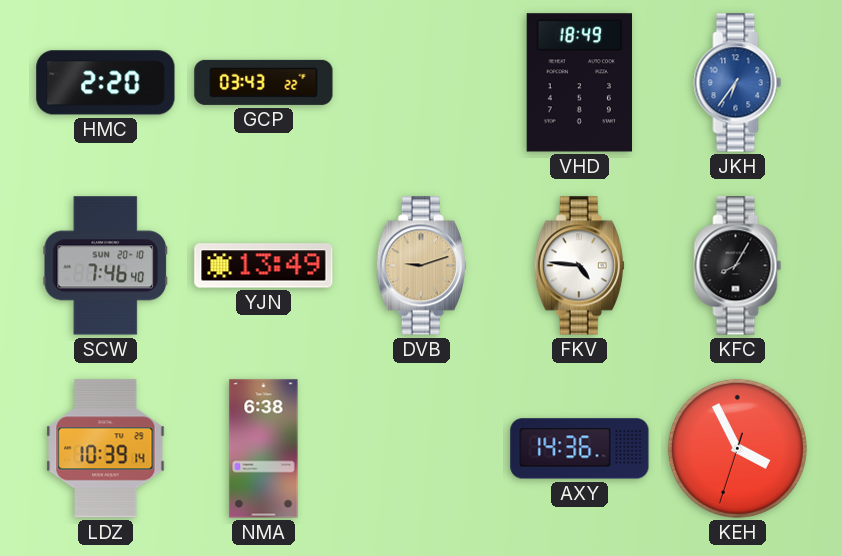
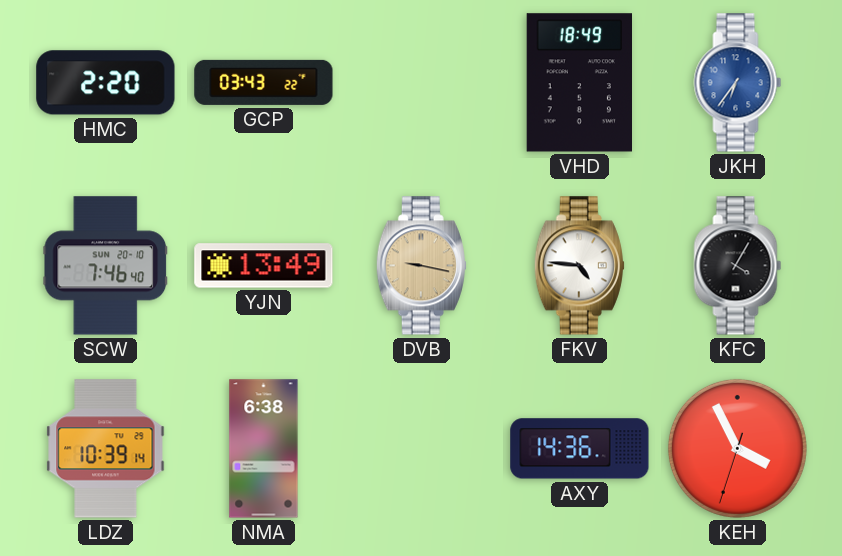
DVB: 9:12 -> 9:17
KFC: 8:05 -> 4:05
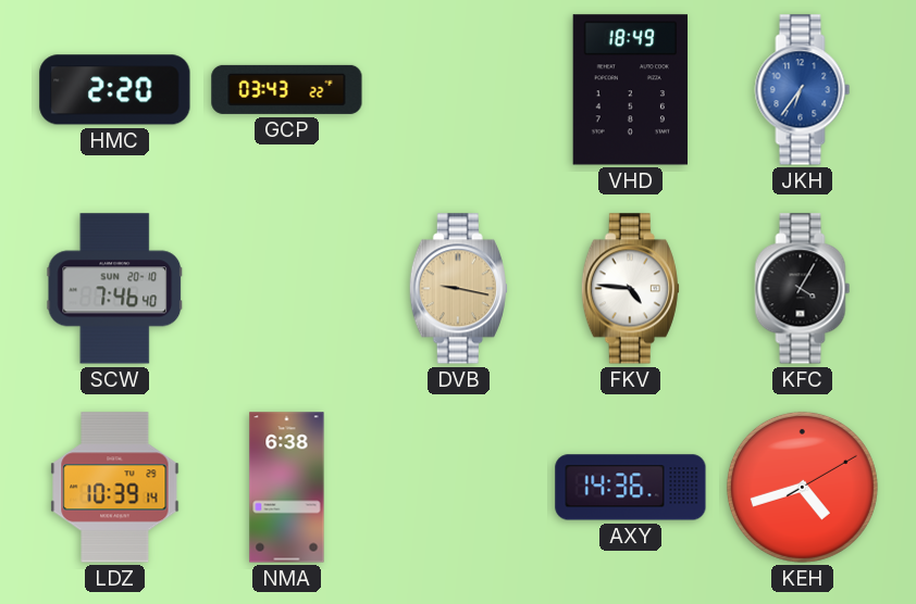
YJN: 13:49 -> none
KEH: 3:55 -> 4:42
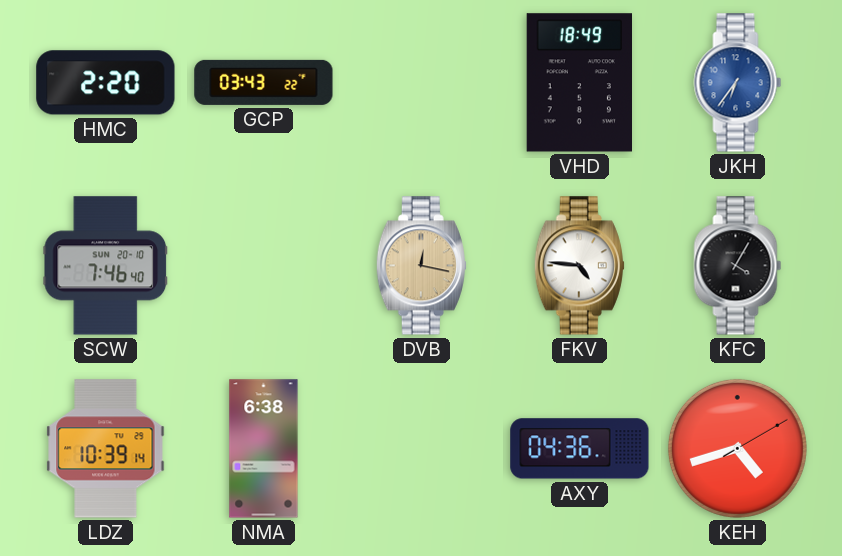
DVB: 9:17 -> 12:17
AXY: 14:36 -> 04:36
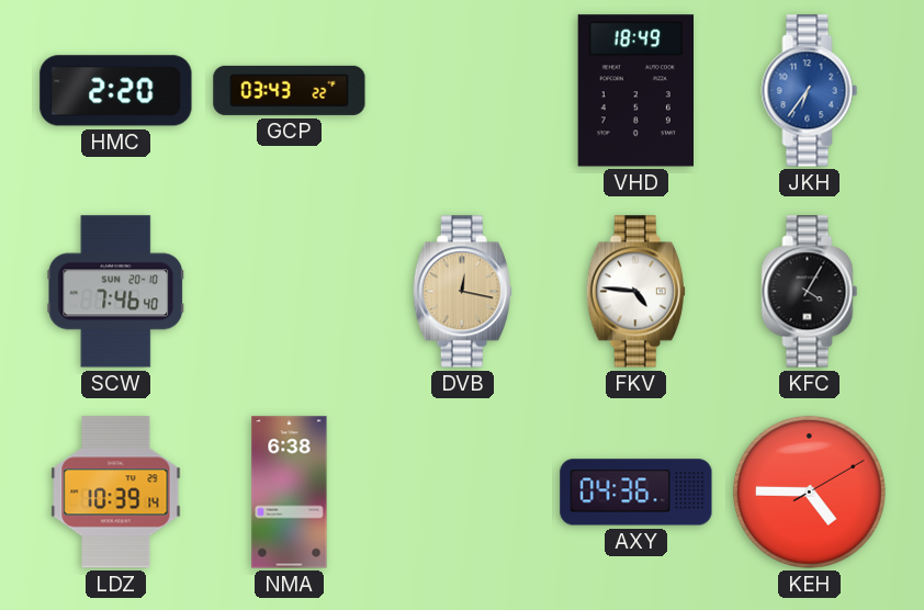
KEH: 4:42 -> 4:45
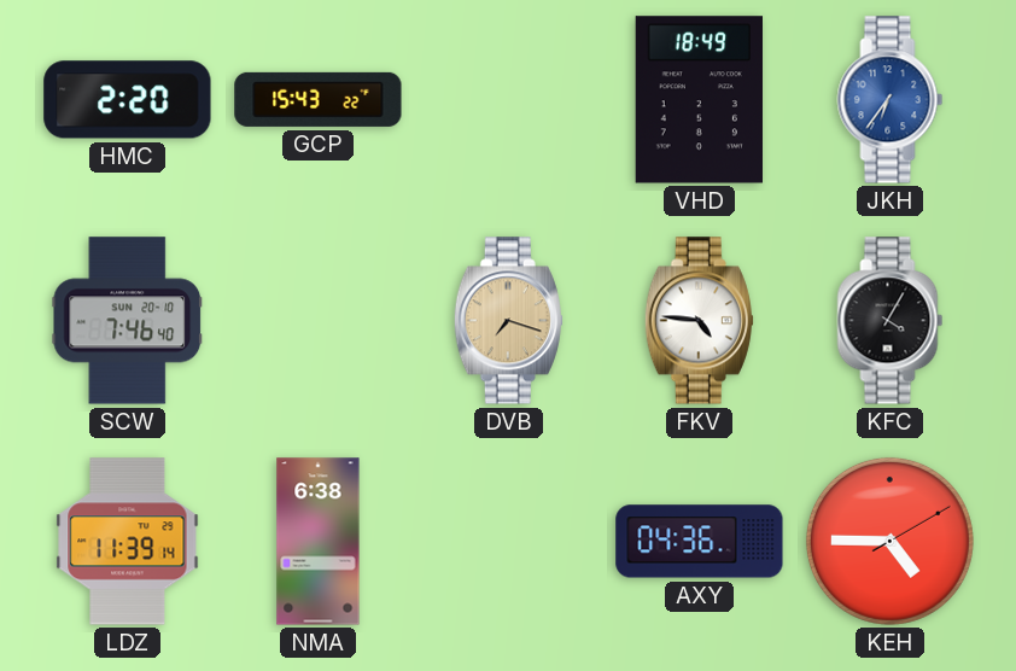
GCP: 03:43 -> 15:43
DVB: 12:17 -> 7:18
LDZ: 10:39 -> 11:39
